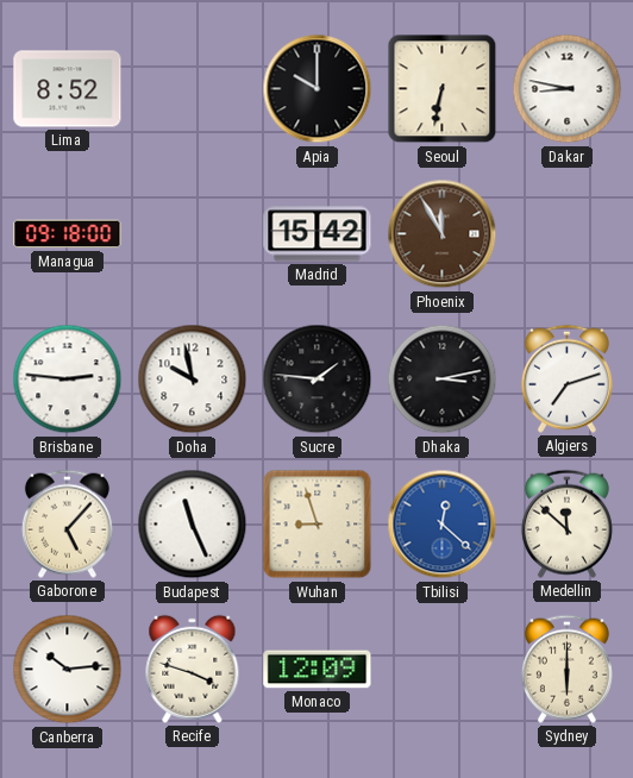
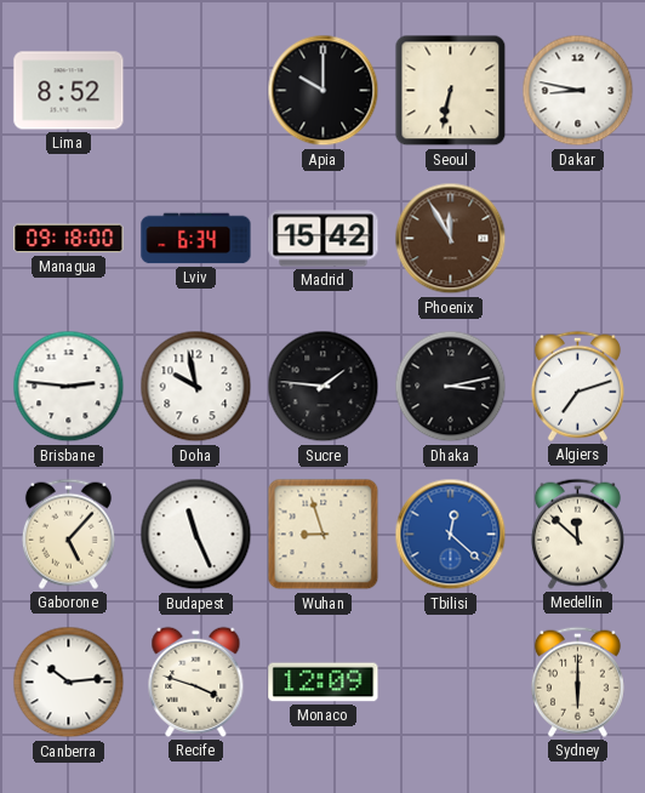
Lviv: none -> 6:34
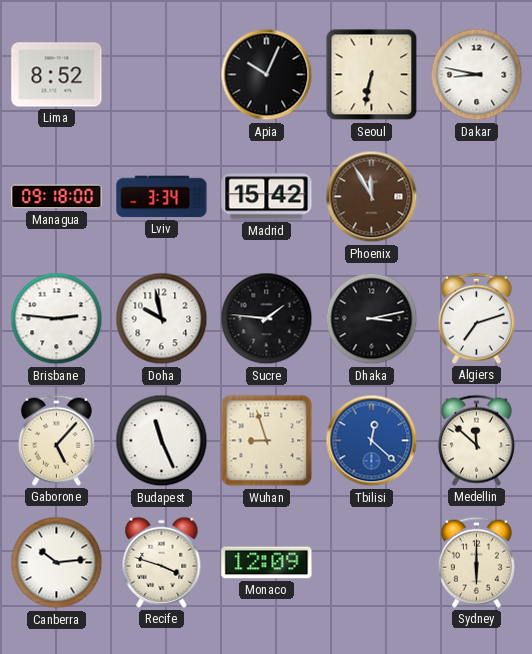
Apia: 10:00 -> 10:04
Lviv: 6:34 -> 3:34
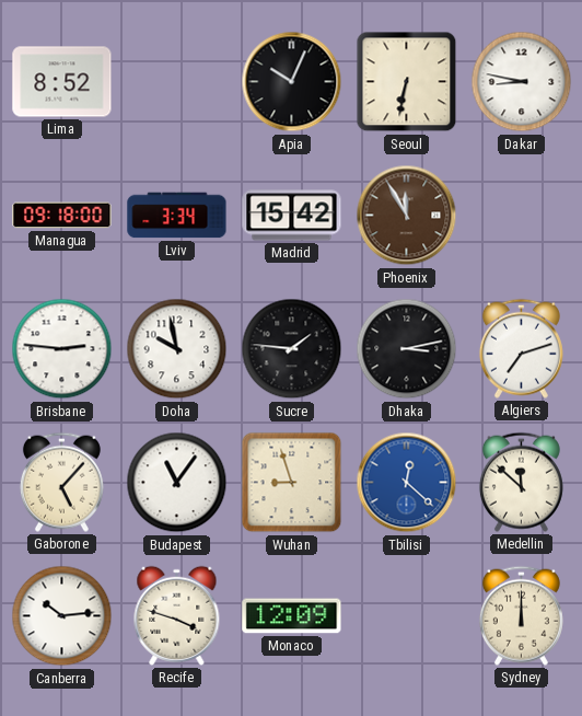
Budapest: 11:26 -> 11:06
Sydney: 6:00 -> 12:00
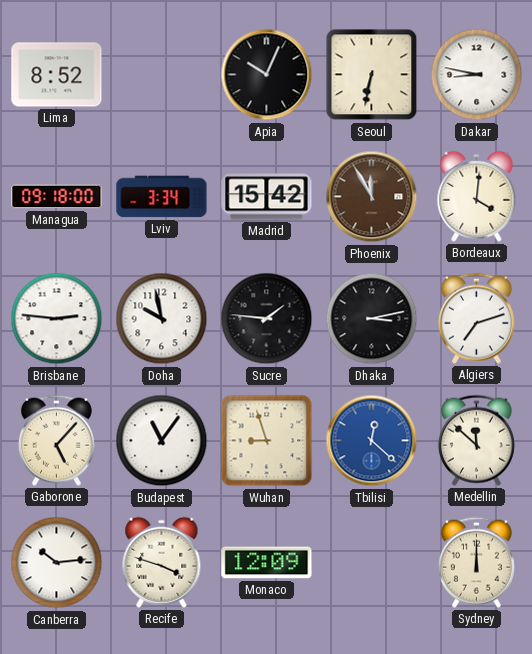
Bordeaux: none -> 4:01
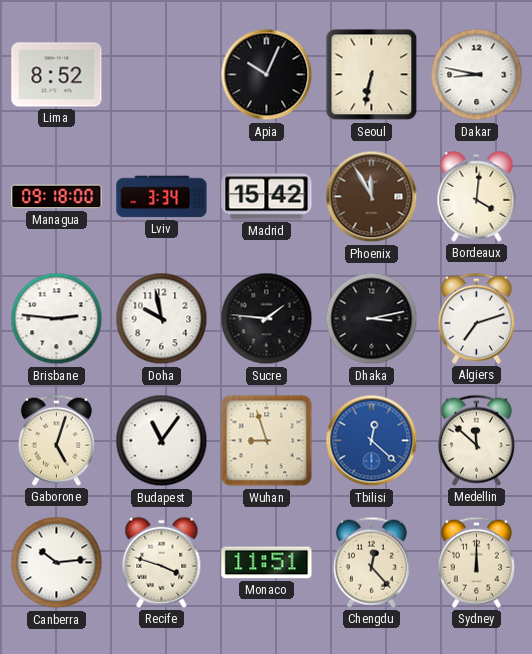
Gaborone: 5:07 -> 5:03
Monaco: 12:09 -> 11:51
Chengdu: none -> 12:23
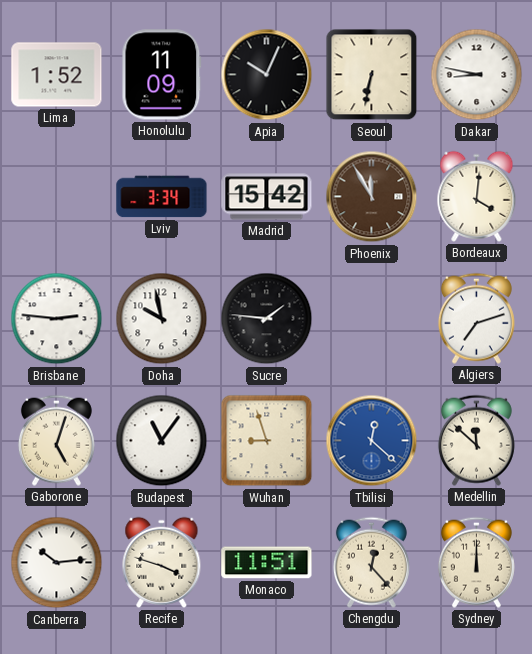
Lima: 8:52 -> 1:52
Honolulu: none -> 11:09
Managua: 09:18 -> none
Dhaka: 3:13 -> none
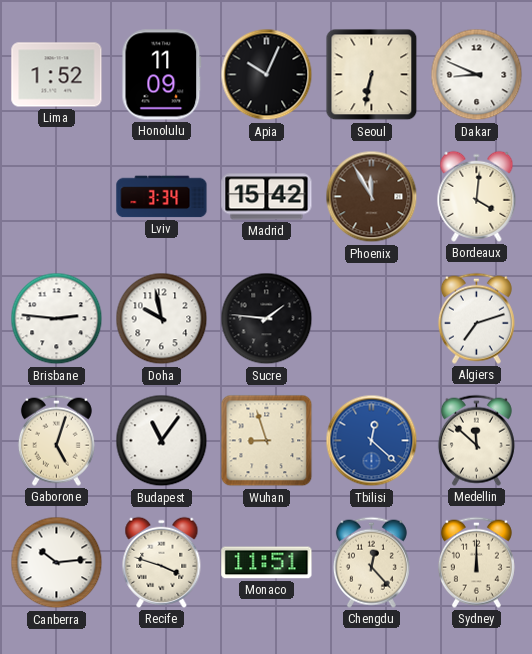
Dakar: 8:47 -> 8:49
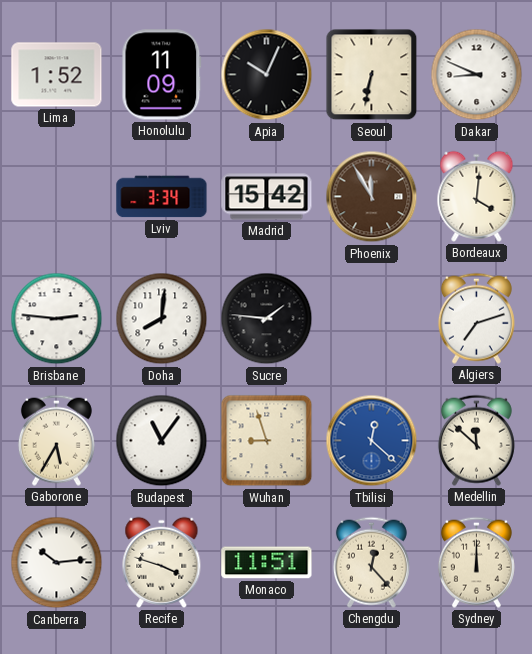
Doha: 9:58 -> 8:01
Gaborone: 5:03 -> 5:35
